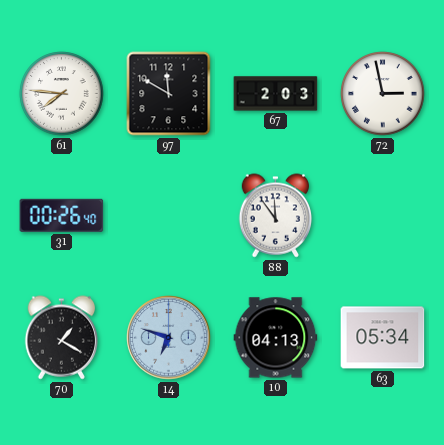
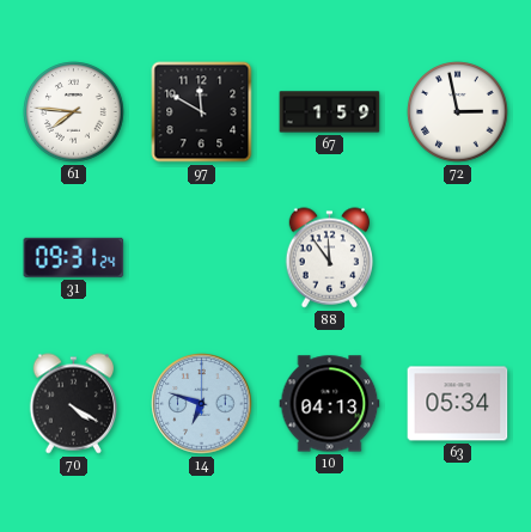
67: 2:03 -> 1:59
31: 00:26 -> 09:31
70: 1:20 -> 4:20
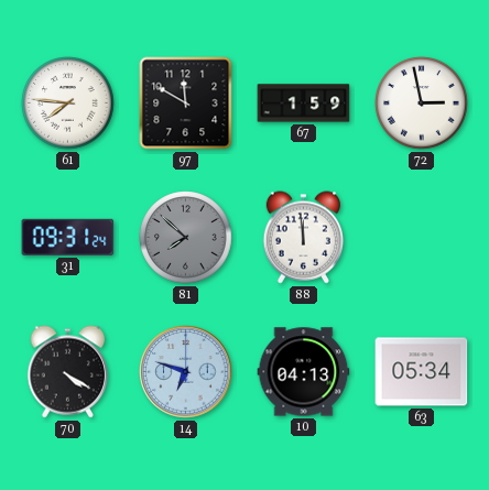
81: none -> 7:52
88: 11:54 -> 11:59
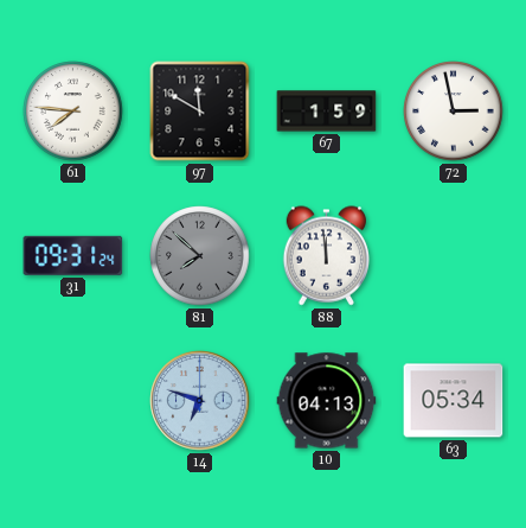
70: 4:20 -> none
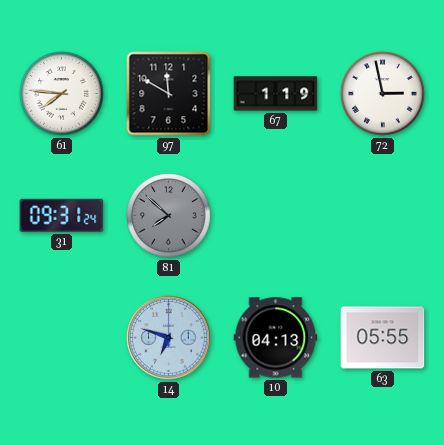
67: 1:59 -> 1:19
88: 11:59 -> none
63: 05:34 -> 05:55
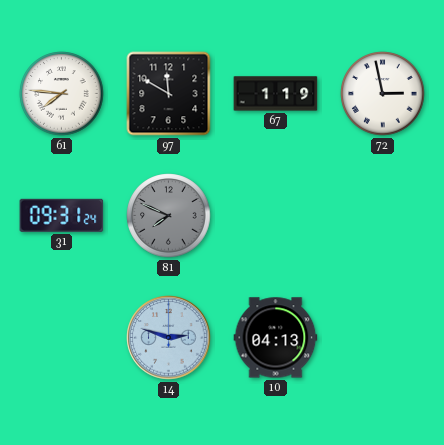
81: 7:52 -> 7:49
14: 6:48 -> 2:48
63: 05:55 -> none
